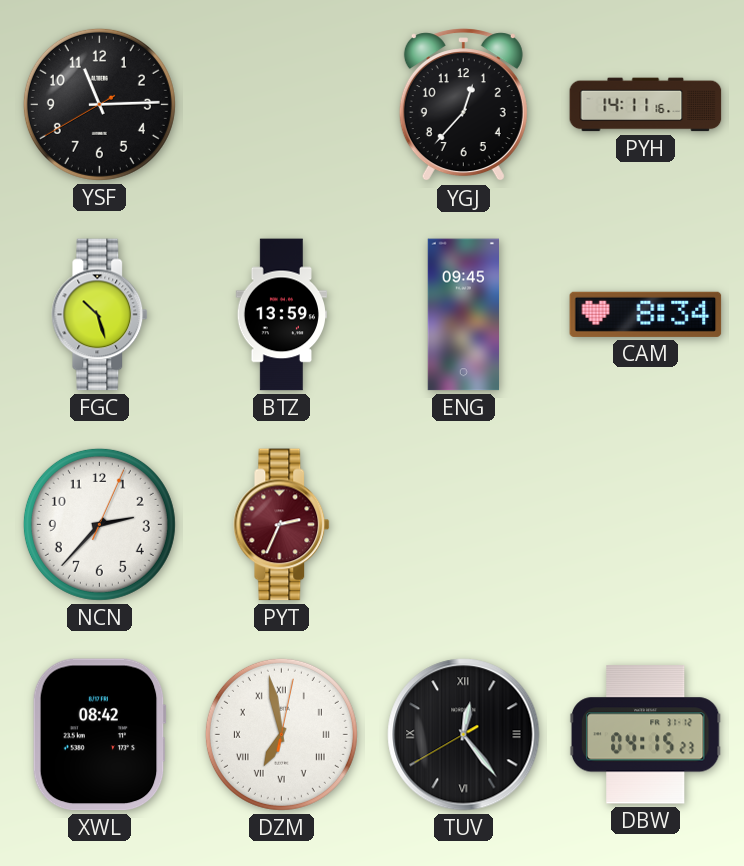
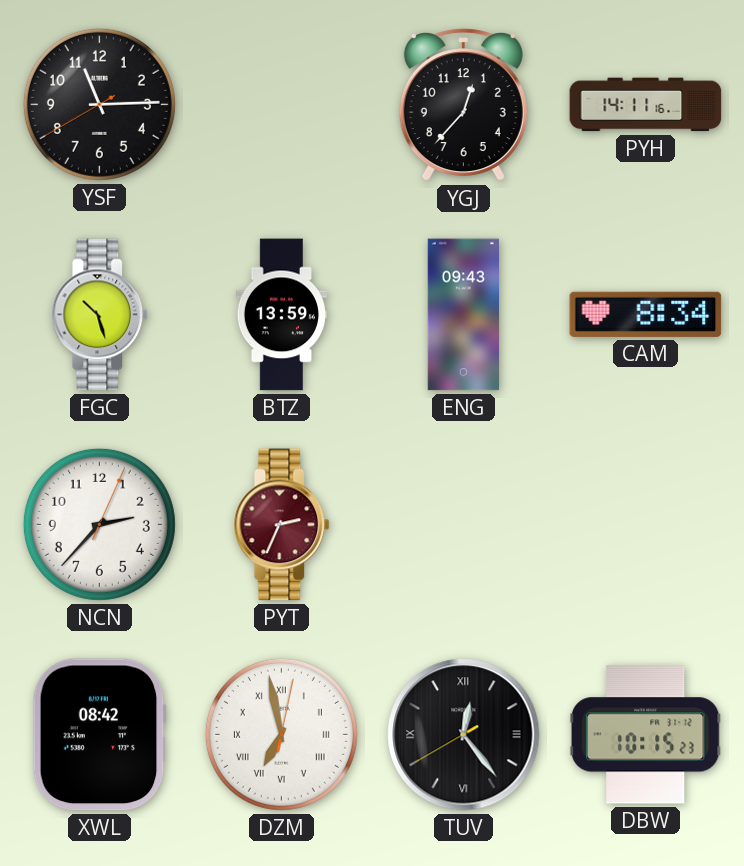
ENG: 09:45 -> 09:43
DBW: 04:15 -> 10:15
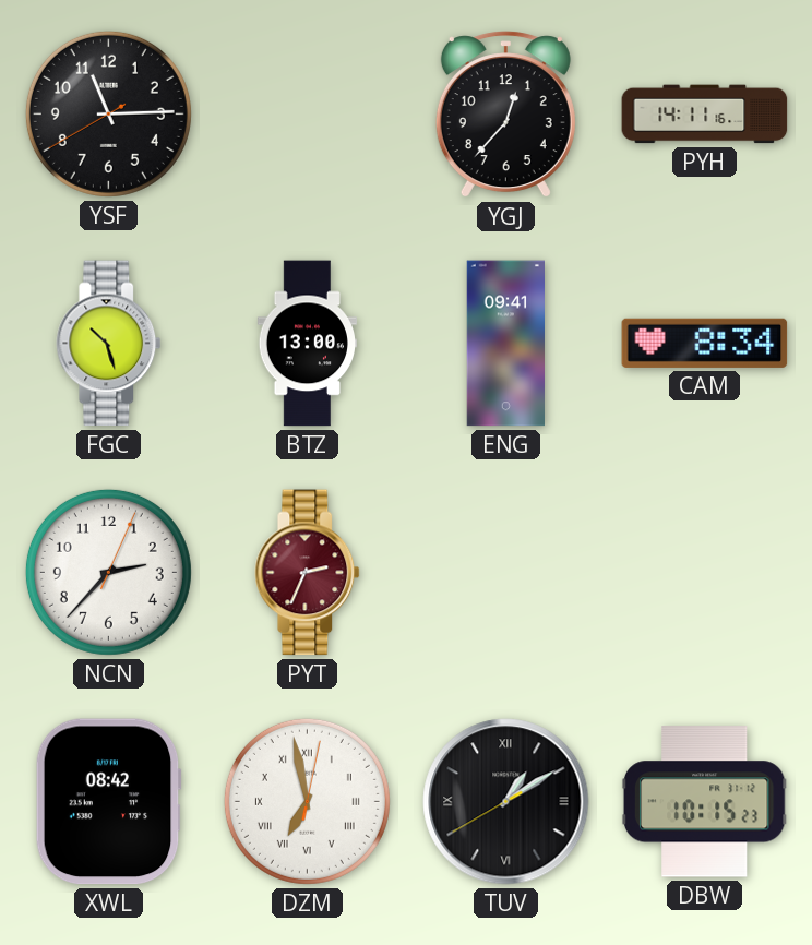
BTZ: 13:59 -> 13:00
ENG: 09:43 -> 09:41
TUV: 12:23 -> 1:09
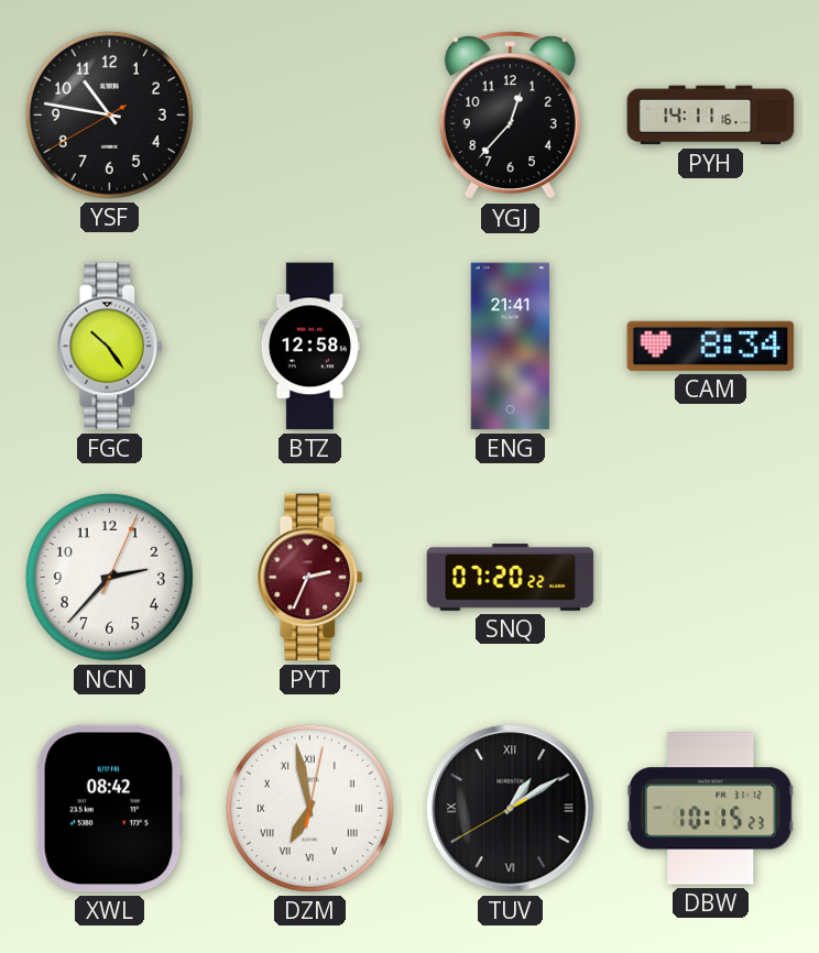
YSF: 11:14 -> 10:46
FGC: 10:27 -> 10:24
BTZ: 13:00 -> 12:58
ENG: 09:41 -> 21:41
SNQ: none -> 07:20
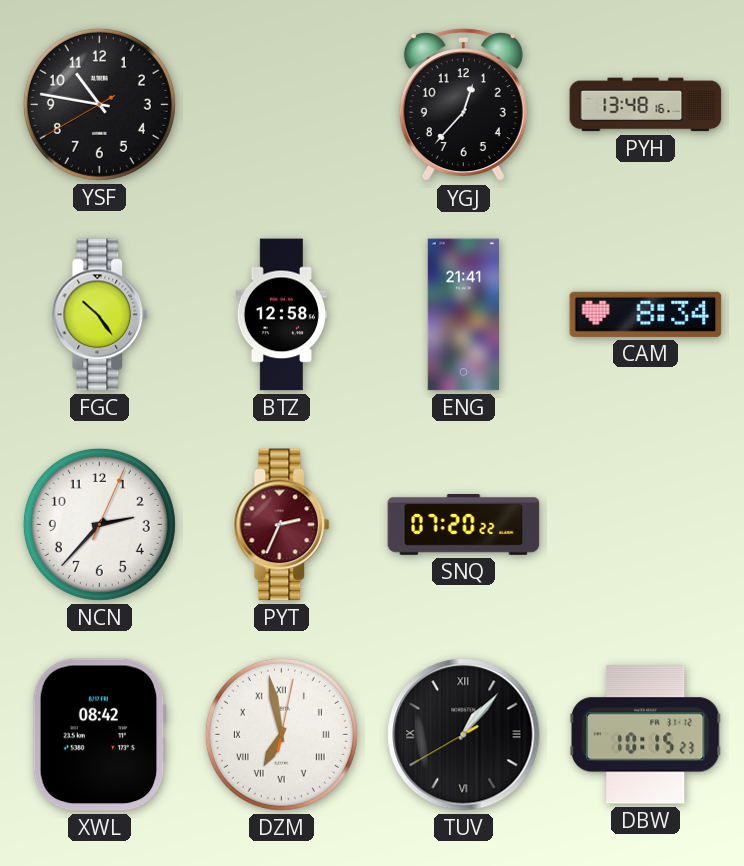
PYH: 14:11 -> 13:48
TUV: 1:09 -> 1:06
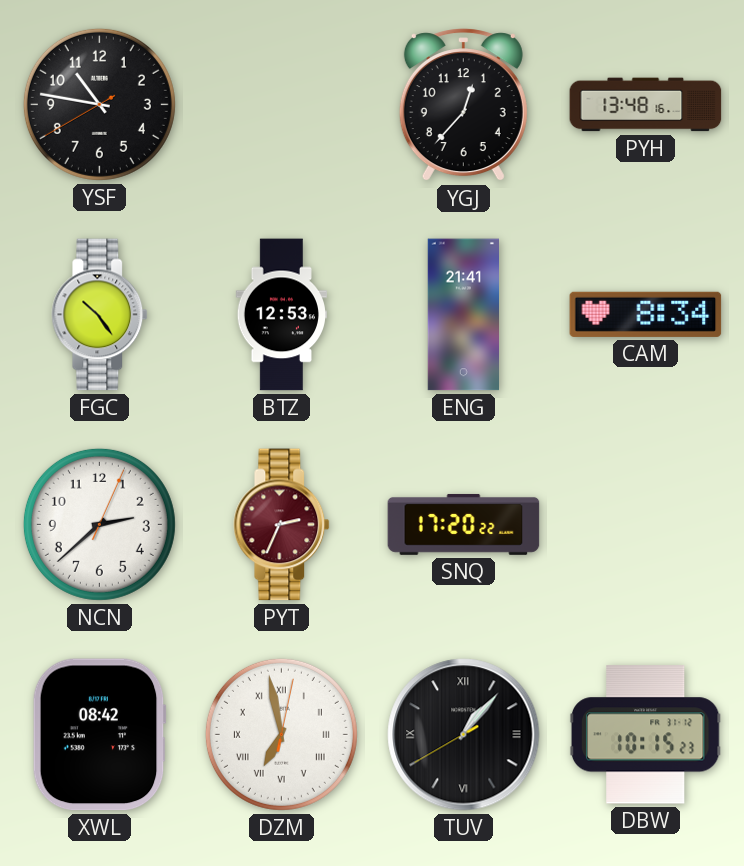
BTZ: 12:58 -> 12:53
NCN: 2:37 -> 2:38
SNQ: 07:20 -> 17:20
